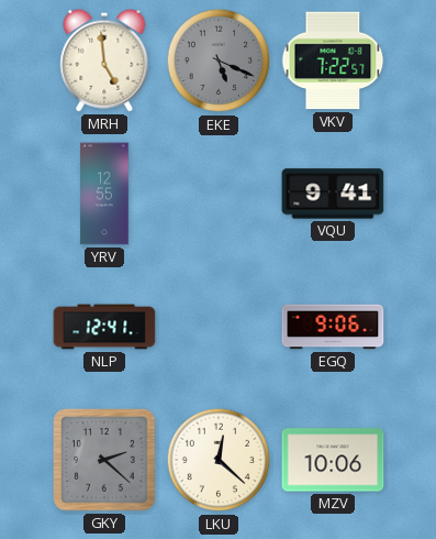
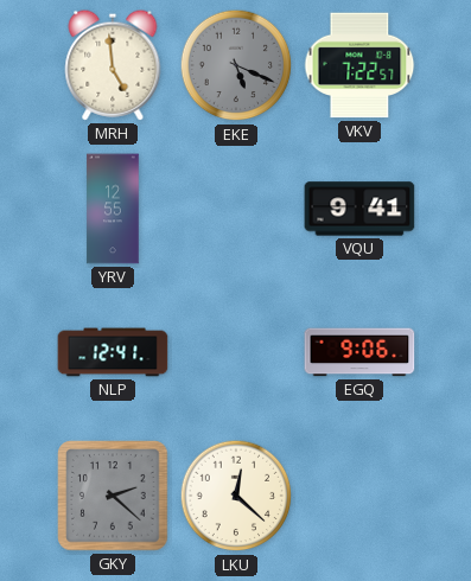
MZV: 10:06 -> none
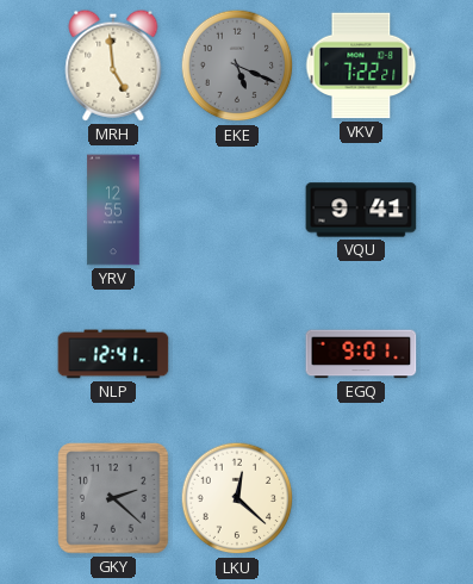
VKV: 7:22:57 -> 7:22:21
EGQ: 9:06 -> 9:01
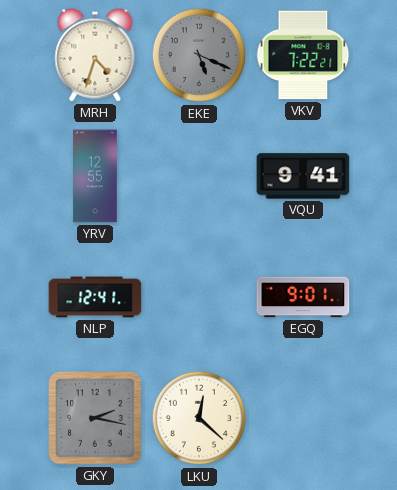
MRH: 4:59 -> 4:33
GKY: 2:22 -> 2:17
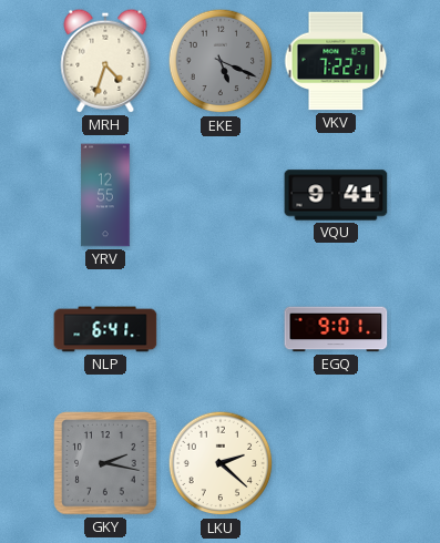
NLP: 12:41 -> 6:41
LKU: 12:22 -> 2:22
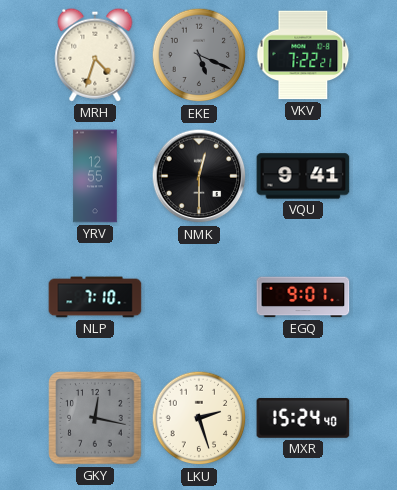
NMK: none -> 12:30
NLP: 6:41 -> 7:10
GKY: 2:17 -> 12:17
LKU: 2:22 -> 2:27
MXR: none -> 15:24
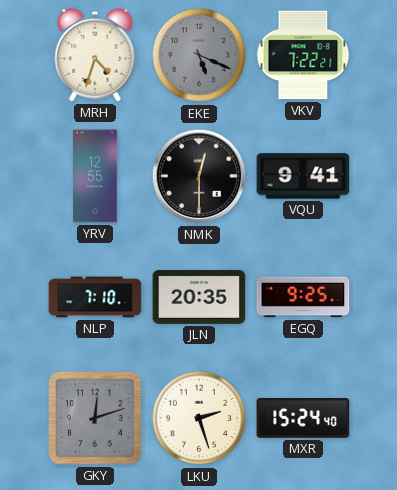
JLN: none -> 20:35
EGQ: 9:01 -> 9:25
GKY: 12:17 -> 12:12
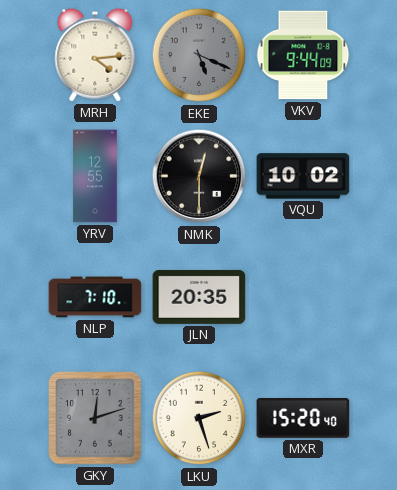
MRH: 4:33 -> 4:14
VKV: 7:22 -> 9:44
VQU: 9:41 -> 10:02
EGQ: 9:25 -> none
MXR: 15:24 -> 15:20
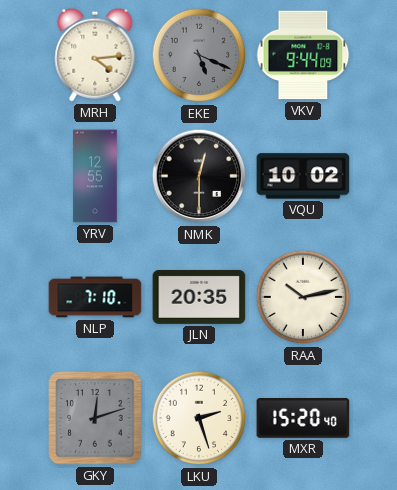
RAA: none -> 10:13
